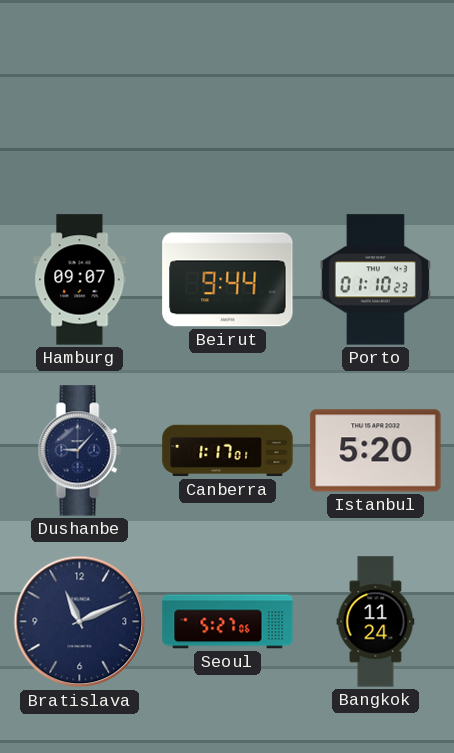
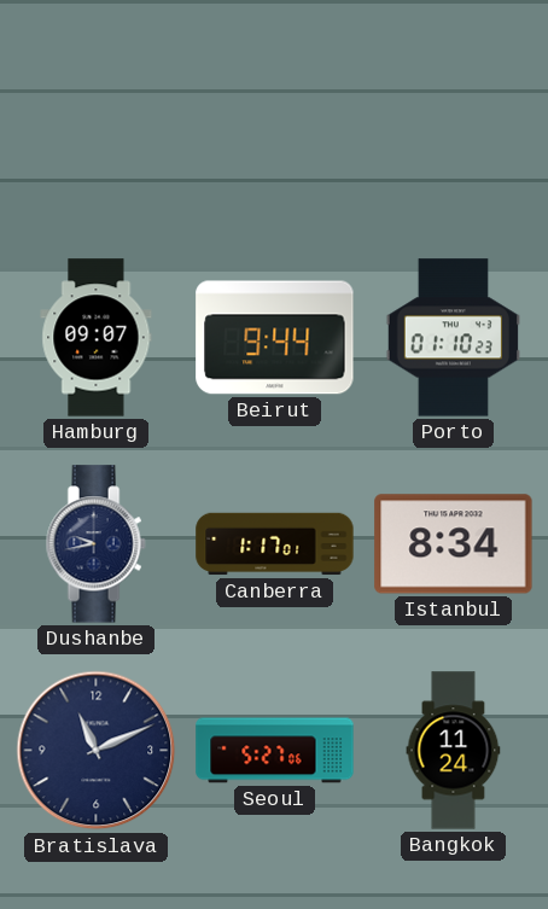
Dushanbe: 9:07 -> 9:43
Istanbul: 5:20 -> 8:34
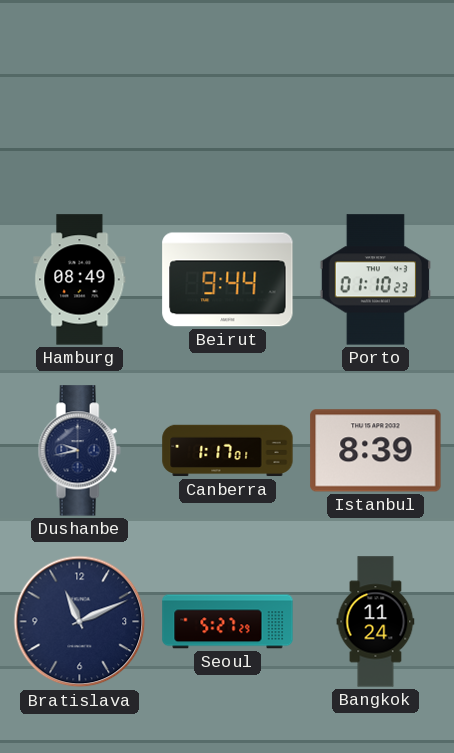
Hamburg: 09:07 -> 08:49
Istanbul: 8:34 -> 8:39
Seoul: 5:27:06 -> 5:27:29
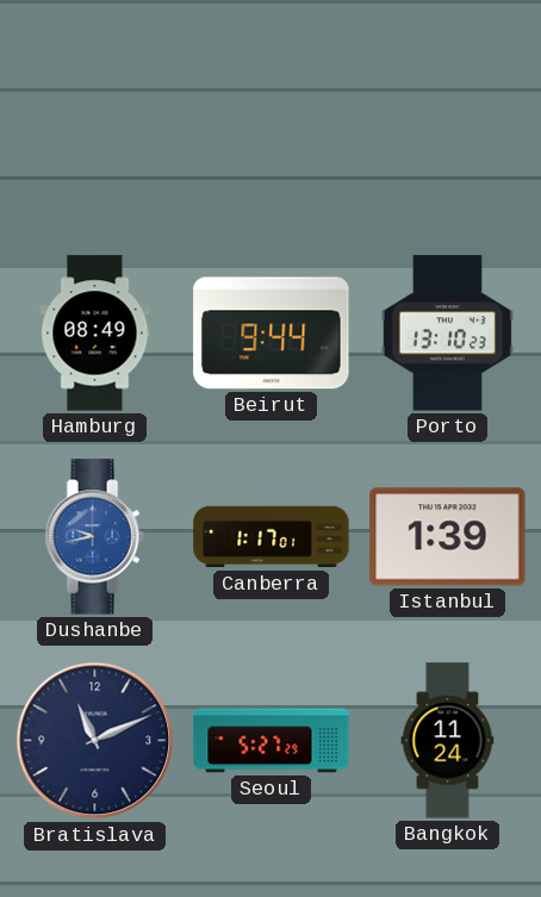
Porto: 01:10 -> 13:10
Dushanbe dial: navy -> blue
Istanbul: 8:39 -> 1:39
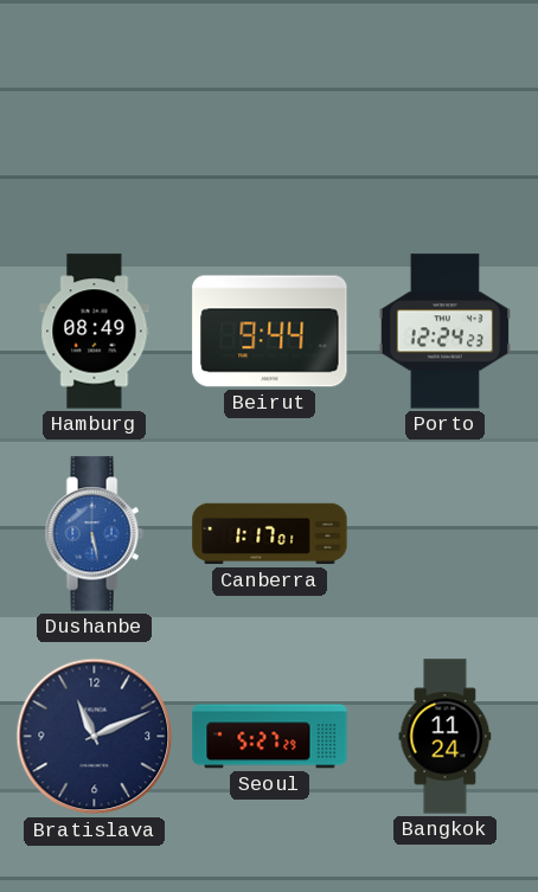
Porto: 13:10 -> 12:24
Dushanbe: 9:43 -> 5:28
Istanbul: 1:39 -> none
